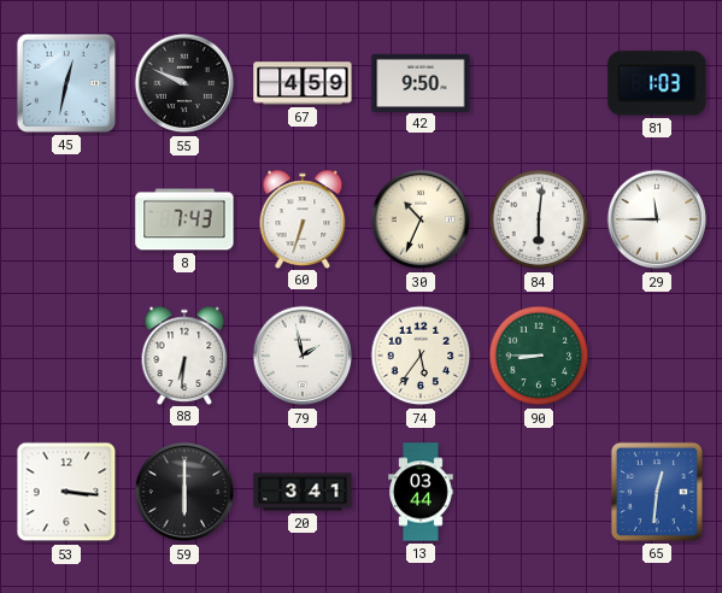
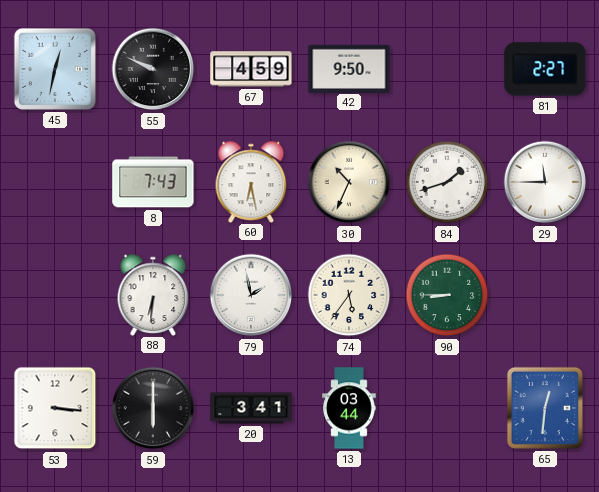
81: 1:03 -> 2:27
60: 6:33 -> 6:28
84: 6:01 -> 1:42
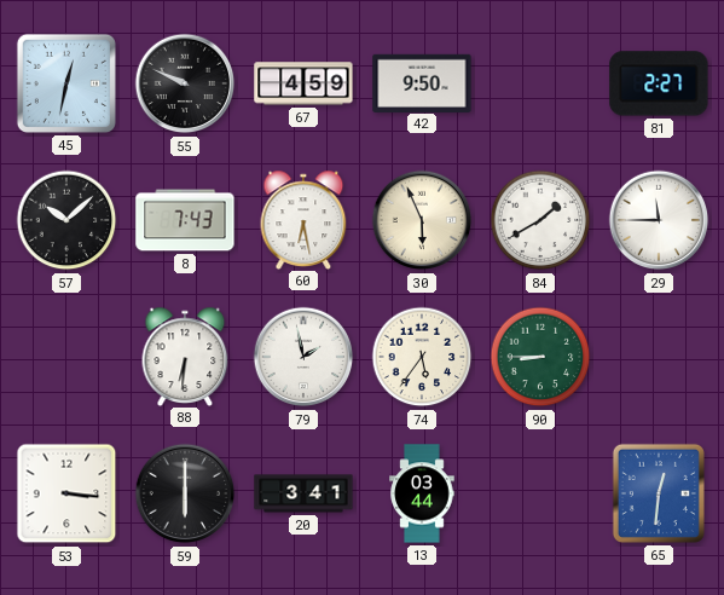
57: none -> 10:08
30: 10:34 -> 5:56
84: 1:42 -> 1:40
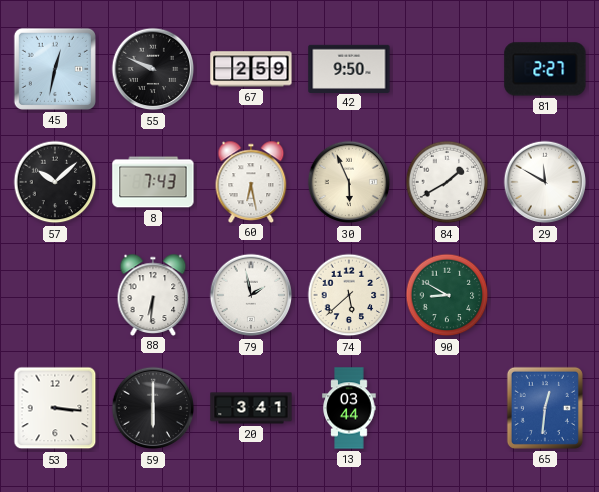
67: 4:59 -> 2:59
29: 11:45 -> 11:50
74: 5:36 -> 5:38
90: 8:45 -> 8:50
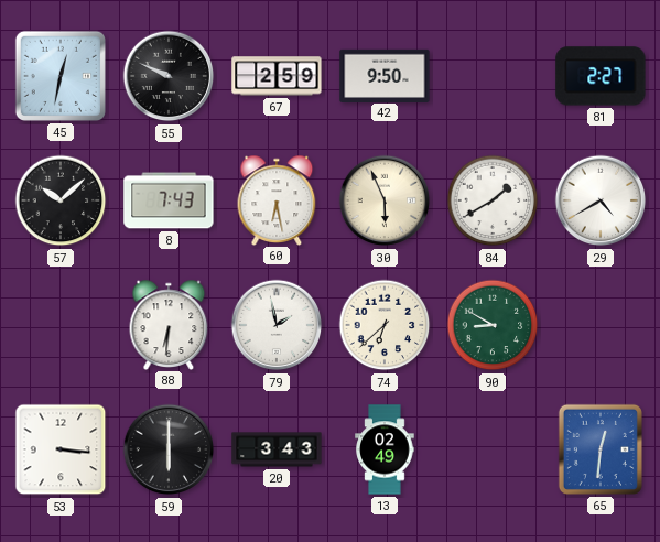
29: 11:50 -> 4:40
74: 5:38 -> 6:38
20: 3:41 -> 3:43
13: 03:44 -> 02:49
